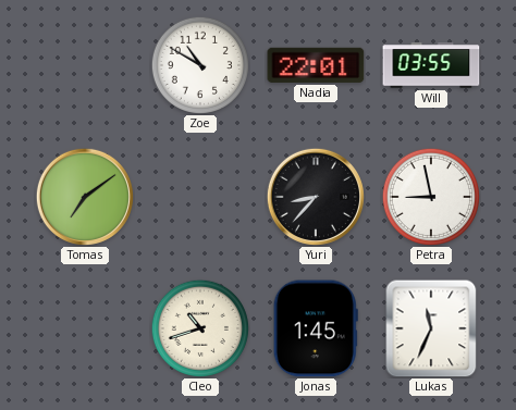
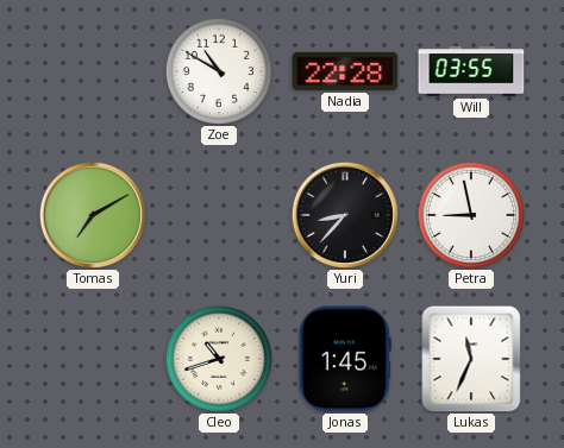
Nadia: 22:01 -> 22:28
Tomas: 7:09 -> 7:10
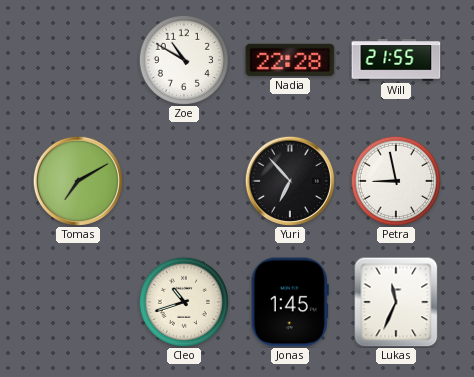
Will: 03:55 -> 21:55
Yuri: 8:37 -> 6:53
